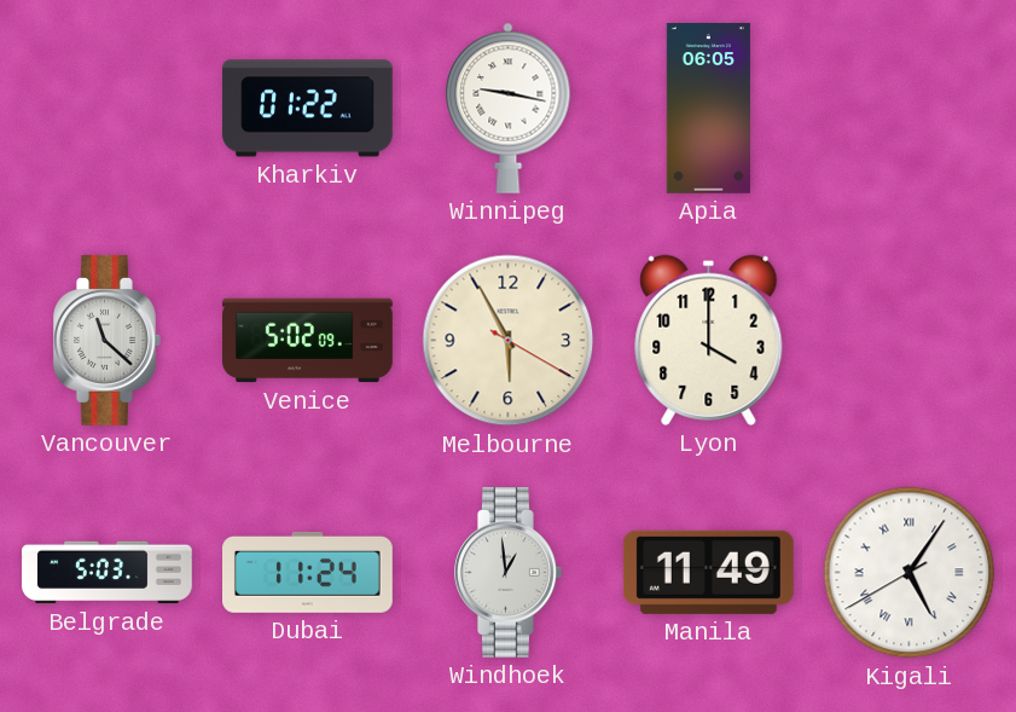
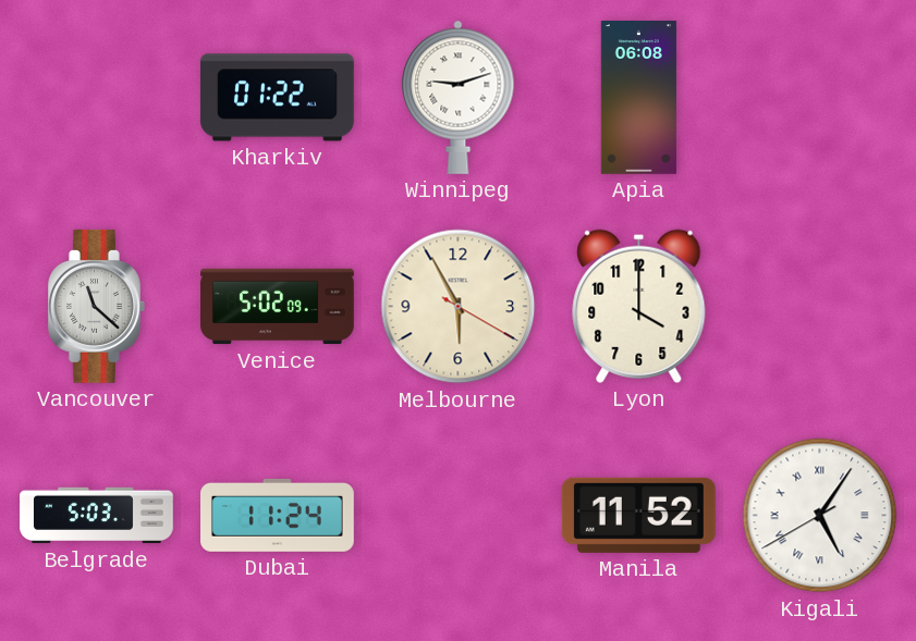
Winnipeg: 9:17 -> 9:12
Apia: 06:05 -> 06:08
Windhoek: 12:59 -> none
Manila: 11:49 -> 11:52
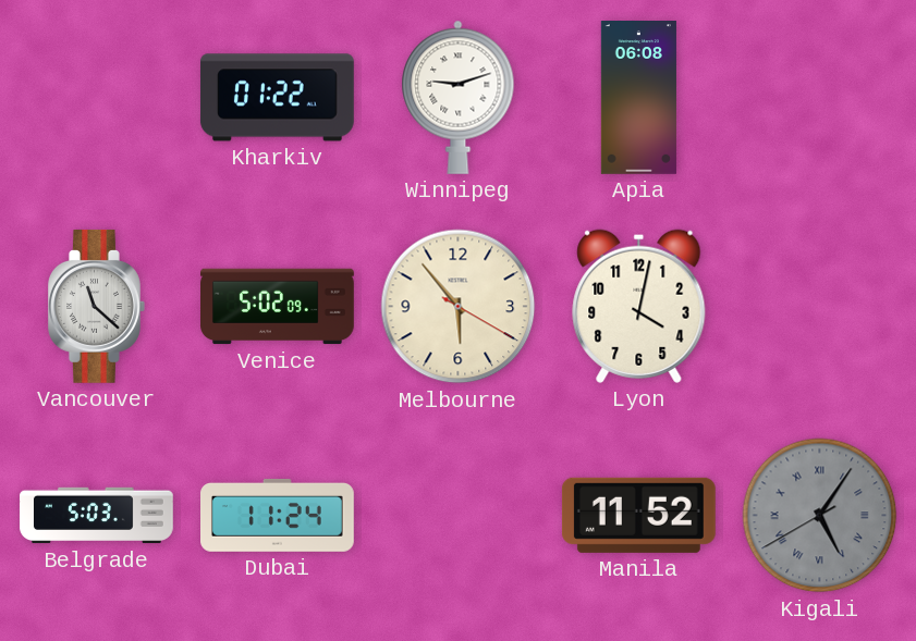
Melbourne: 5:55 -> 5:53
Lyon: 4:00 -> 4:02
Kigali dial: white -> grey
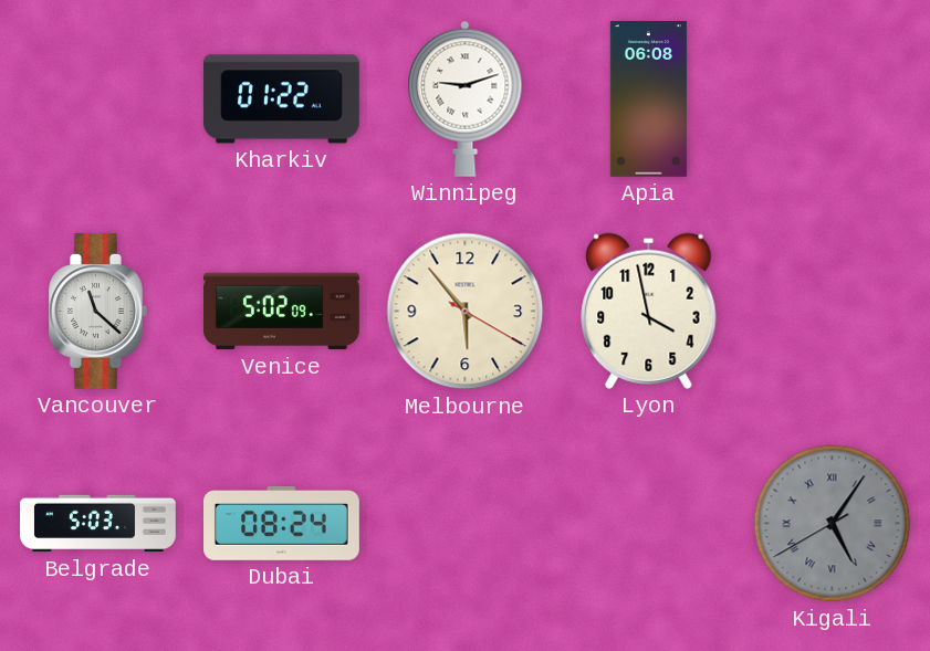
Lyon: 4:02 -> 3:58
Dubai: 11:24 -> 08:24
Manila: 11:52 -> none
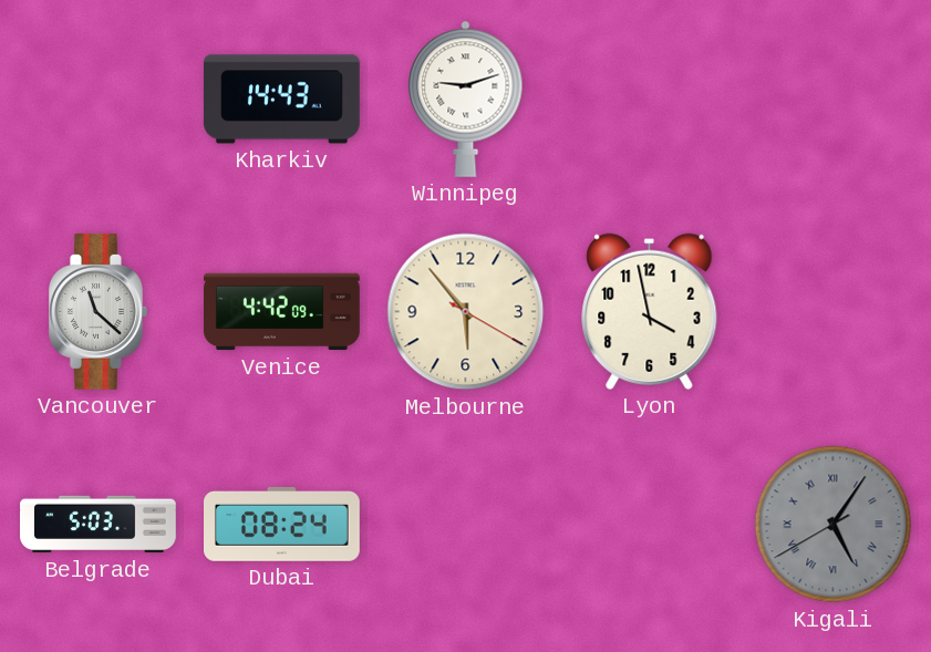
Kharkiv: 01:22 -> 14:43
Apia: 06:08 -> none
Venice: 5:02 -> 4:42
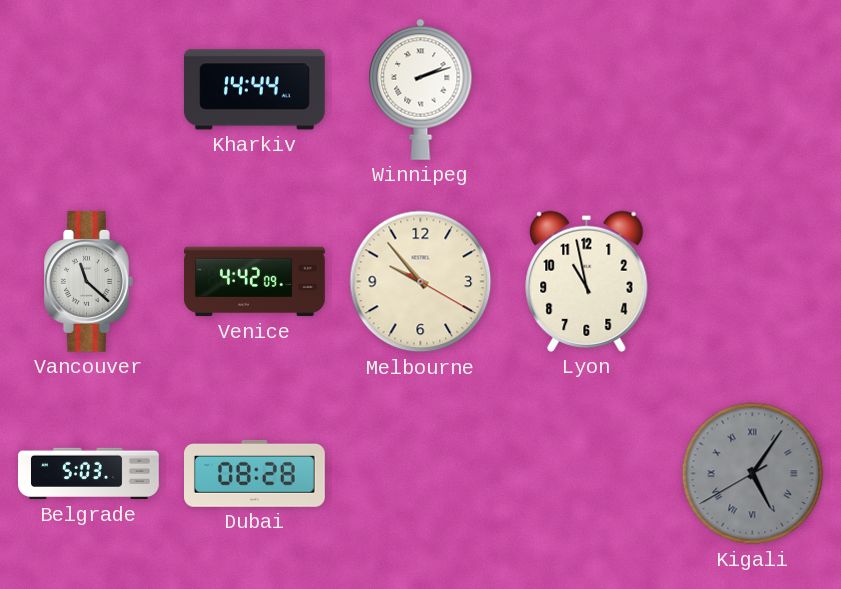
Kharkiv: 14:43 -> 14:44
Winnipeg: 9:12 -> 2:12
Melbourne: 5:53 -> 9:53
Lyon: 3:58 -> 10:58
Dubai: 08:24 -> 08:28
